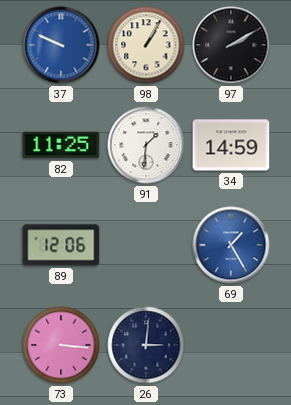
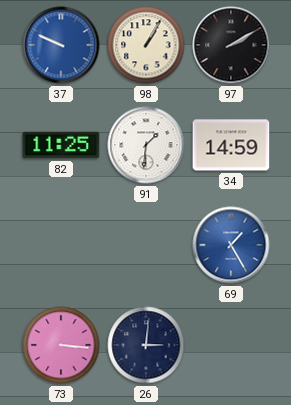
89: 12:06 -> none
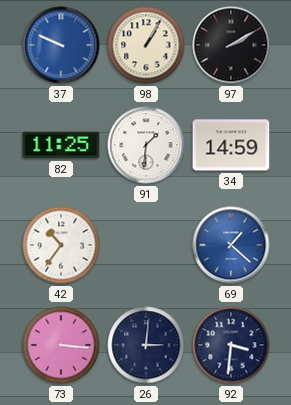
42: none -> 10:36
69: 1:25 -> 1:22
92: none -> 3:31
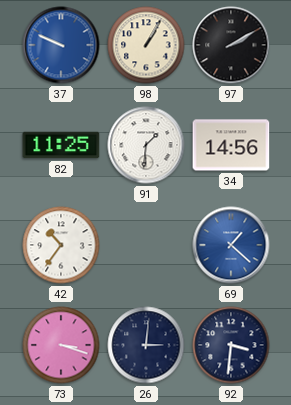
34: 14:59 -> 14:56
73: 3:16 -> 3:18
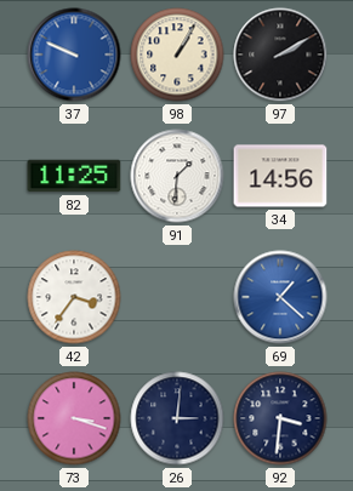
42: 10:36 -> 3:36
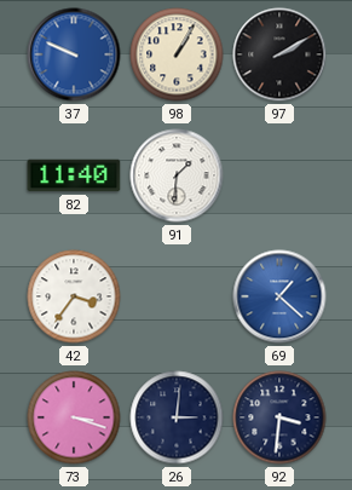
82: 11:25 -> 11:40
34: 14:56 -> none
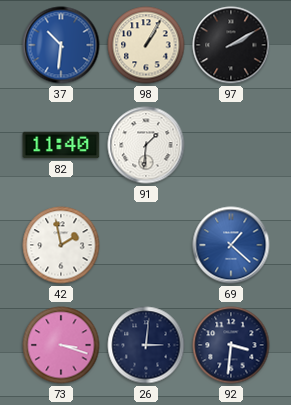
37: 9:49 -> 10:31
42: 3:36 -> 1:58
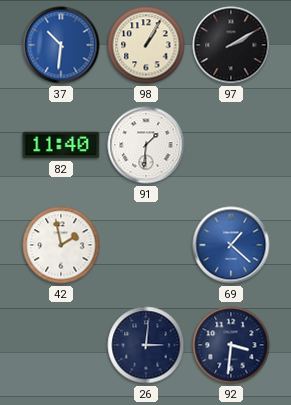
73: 3:18 -> none
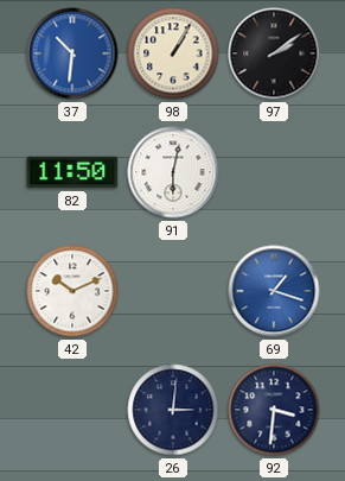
97: 2:10 -> 2:09
82: 11:40 -> 11:50
91: 1:31 -> 6:02
42: 1:58 -> 10:11
69: 1:22 -> 1:18
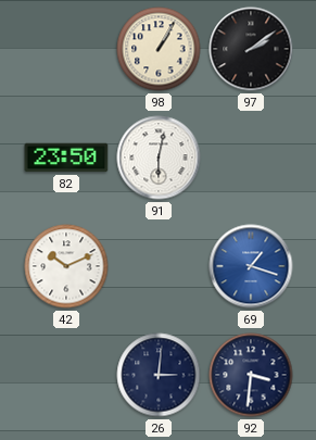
37: 10:31 -> none
82: 11:50 -> 23:50
